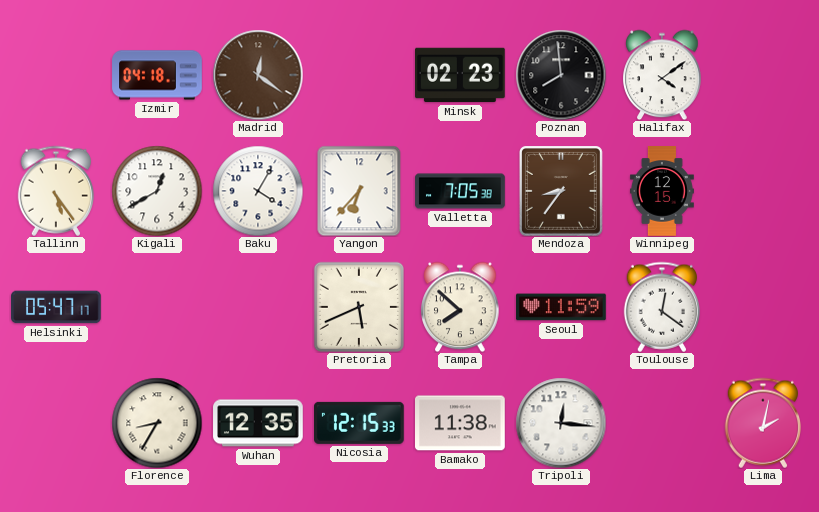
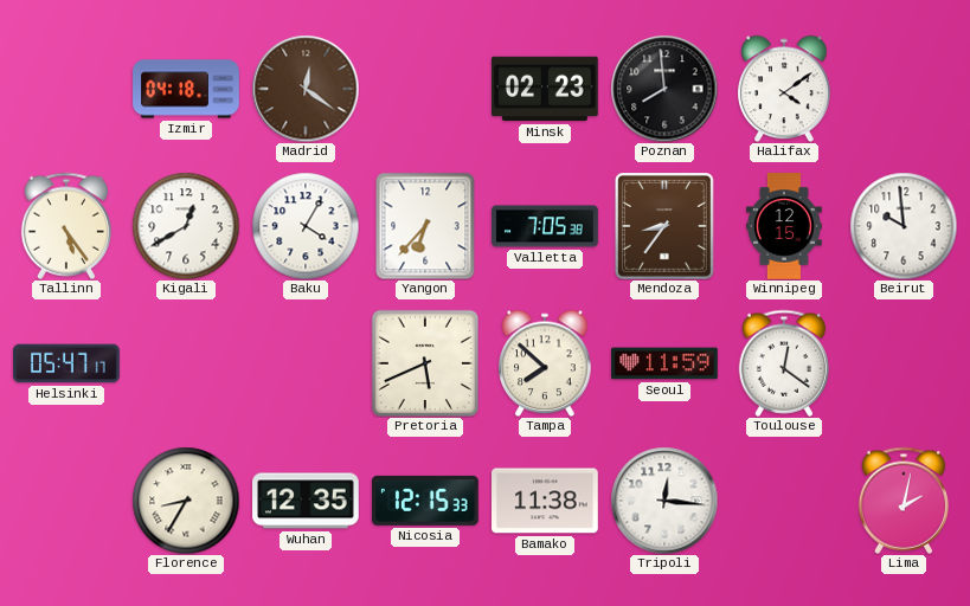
Beirut: none -> 9:59
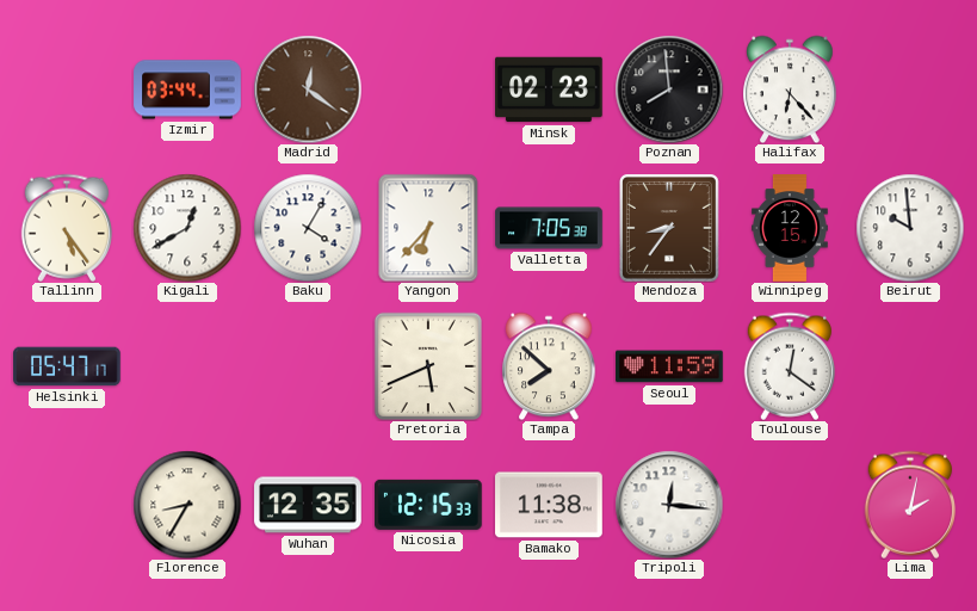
Izmir: 04:18 -> 03:44
Halifax: 4:09 -> 6:23
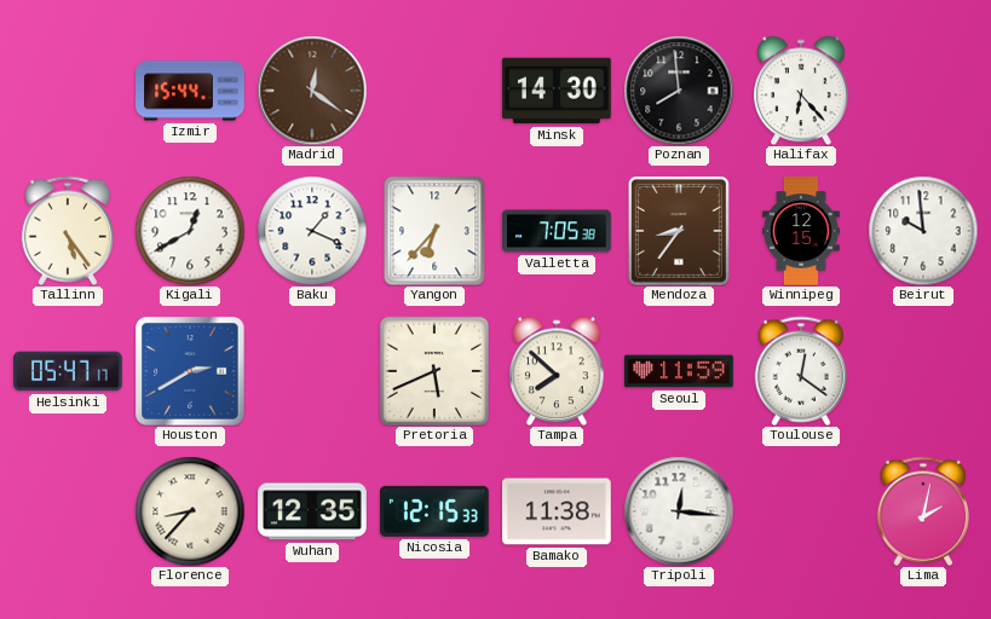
Izmir: 03:44 -> 15:44
Minsk: 02:23 -> 14:30
Baku: 4:05 -> 1:19
Houston: none -> 2:40
Florence: 8:35 -> 8:37
